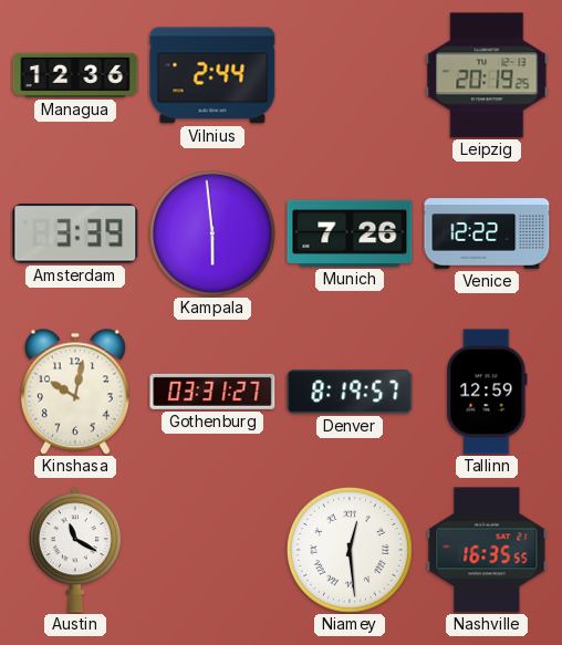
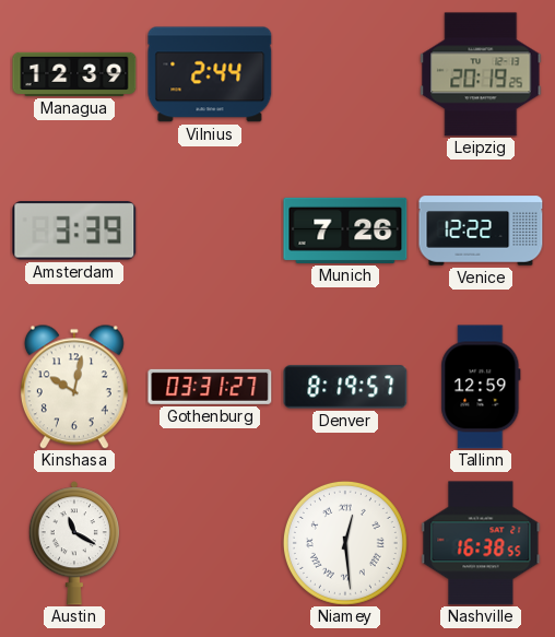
Managua: 12:36 -> 12:39
Kampala: 5:59 -> none
Nashville: 16:35 -> 16:38
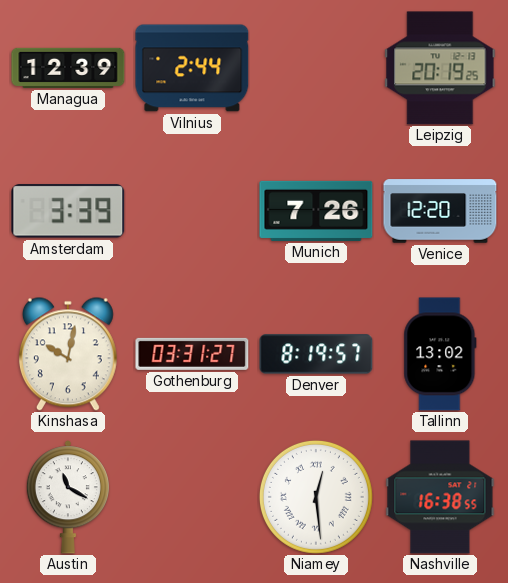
Venice: 12:22 -> 12:20
Tallinn: 12:59 -> 13:02
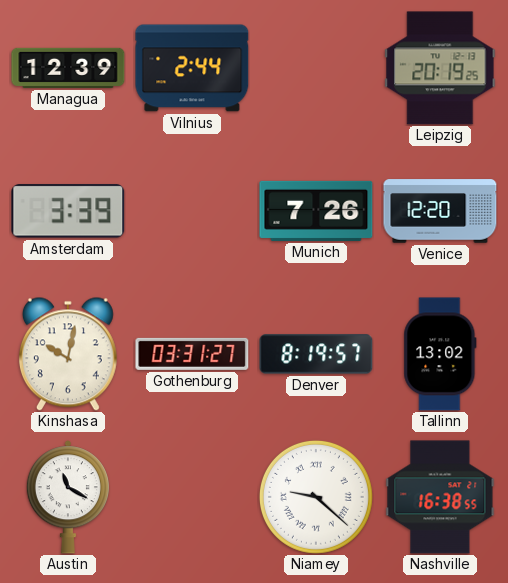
Niamey: 12:29 -> 9:22
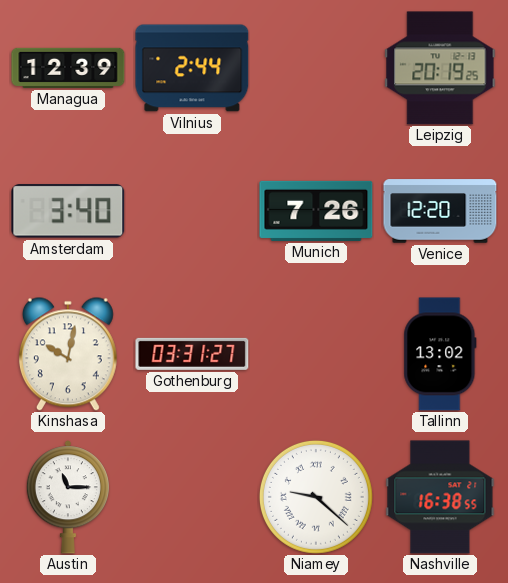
Amsterdam: 3:39 -> 3:40
Denver: 8:19 -> none
Austin: 11:20 -> 11:15
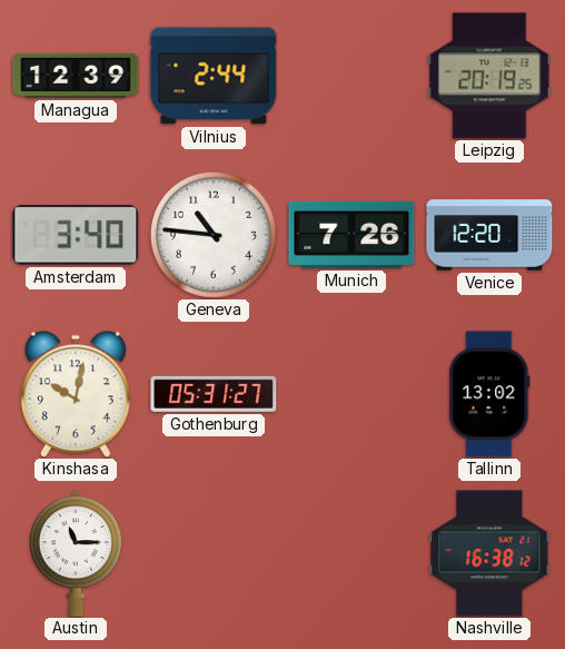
Geneva: none -> 10:46
Gothenburg: 03:31 -> 05:31
Niamey: 9:22 -> none
Nashville: 16:38:55 -> 16:38:12
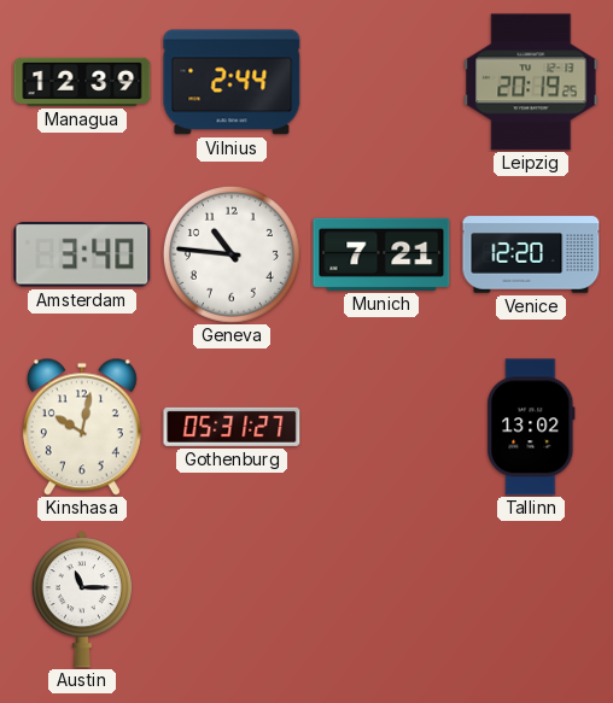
Munich: 7:26 -> 7:21
Nashville: 16:38 -> none
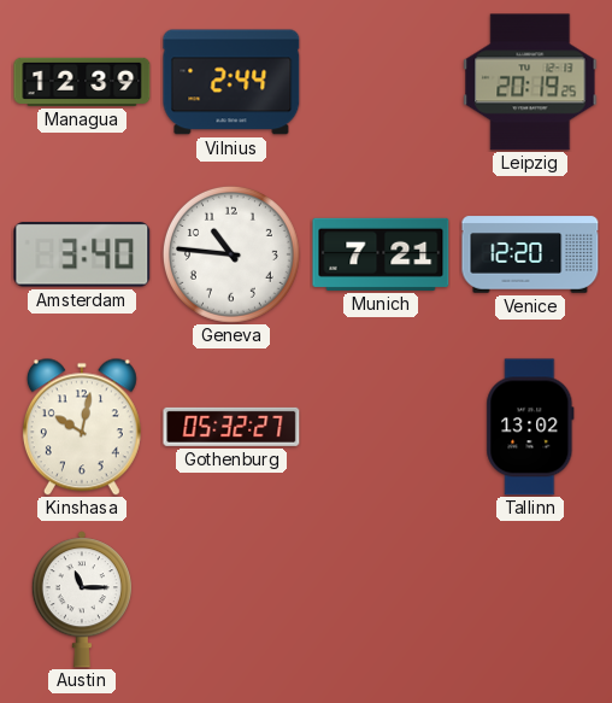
Gothenburg: 05:31 -> 05:32
